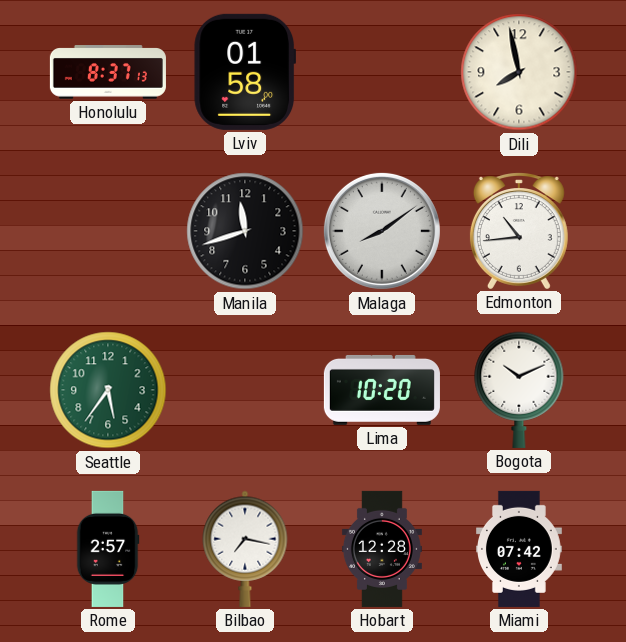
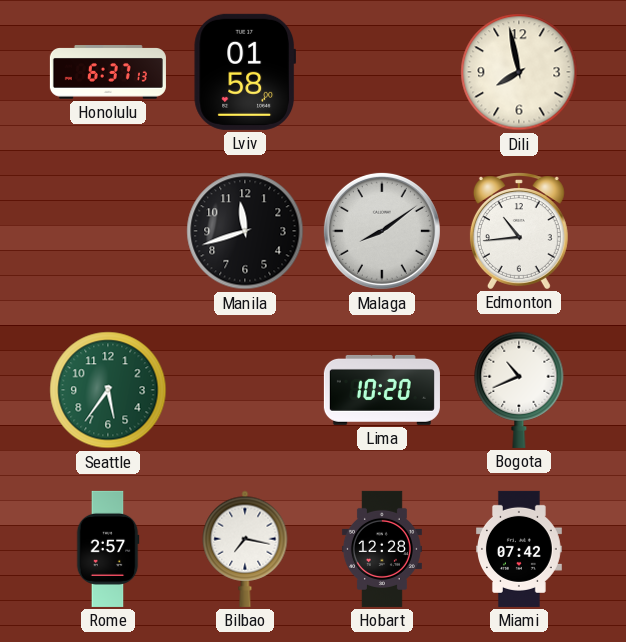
Honolulu: 8:37 -> 6:37
Bogota: 10:11 -> 10:41
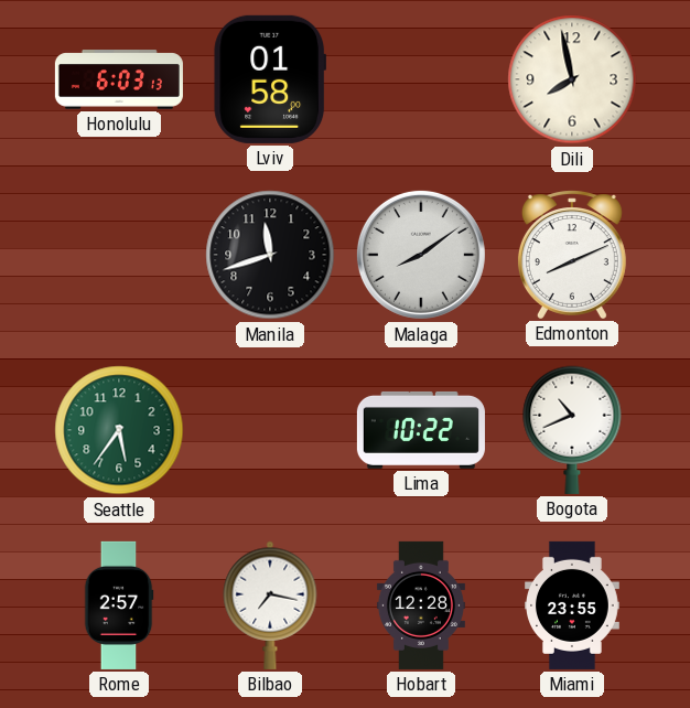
Honolulu: 6:37 -> 6:03
Edmonton: 10:44 -> 8:11
Lima: 10:20 -> 10:22
Miami: 07:42 -> 23:55
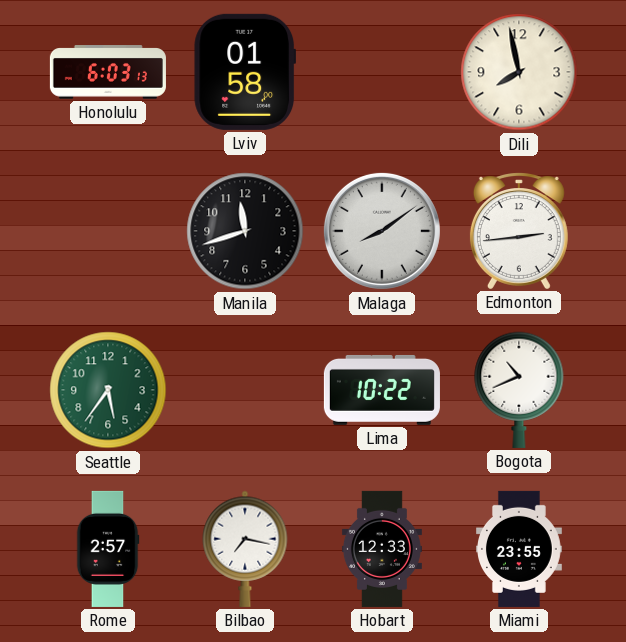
Edmonton: 8:11 -> 2:44
Hobart: 12:28 -> 12:33
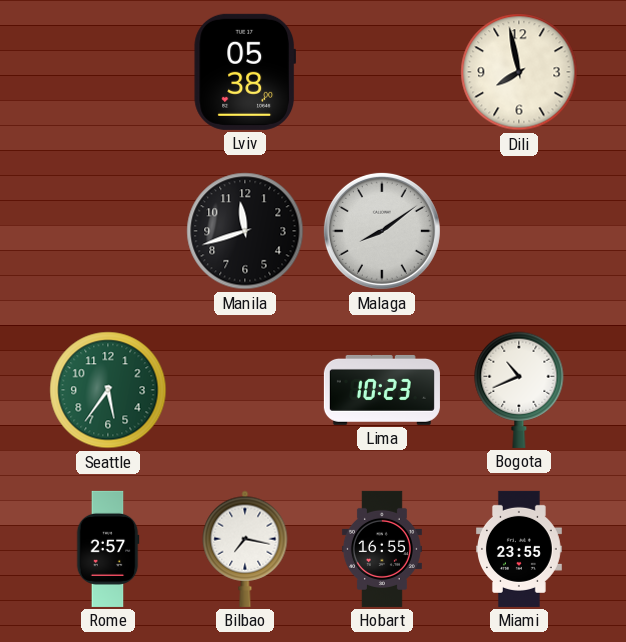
Honolulu: 6:03 -> none
Lviv: 01:58 -> 05:38
Edmonton: 2:44 -> none
Lima: 10:22 -> 10:23
Hobart: 12:33 -> 16:55
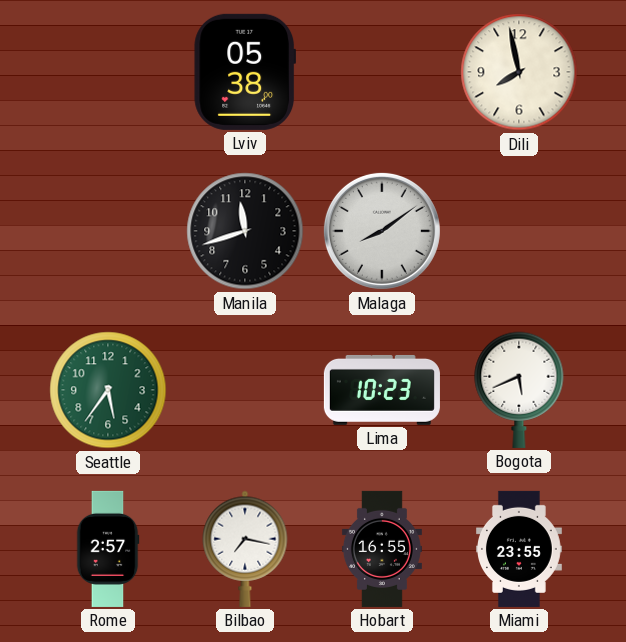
Bogota: 10:41 -> 5:41
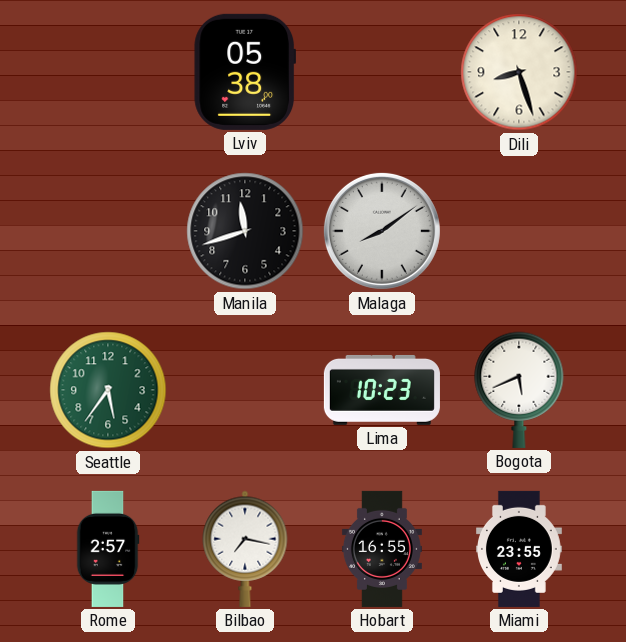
Dili: 7:58 -> 8:27
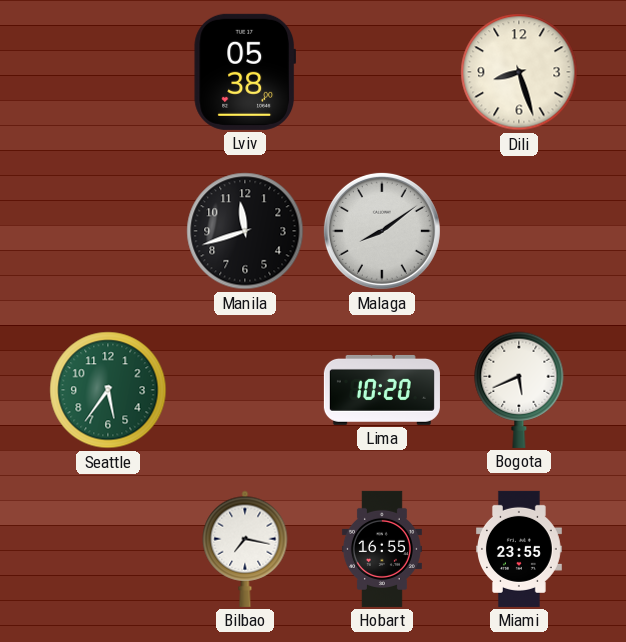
Lima: 10:23 -> 10:20
Rome: 2:57 -> none
